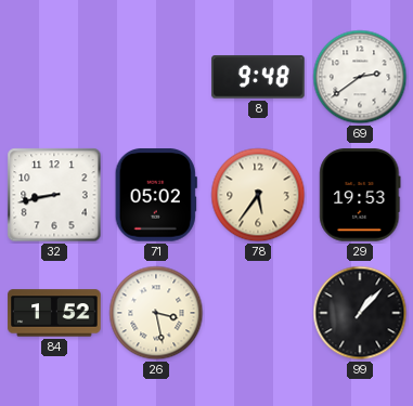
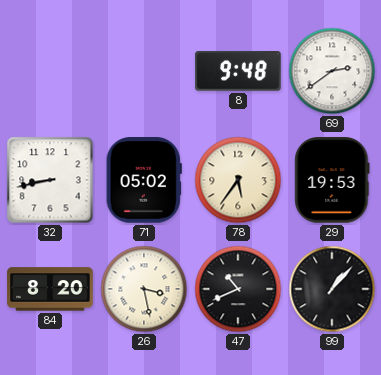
84: 1:52 -> 8:20
47: none -> 10:41
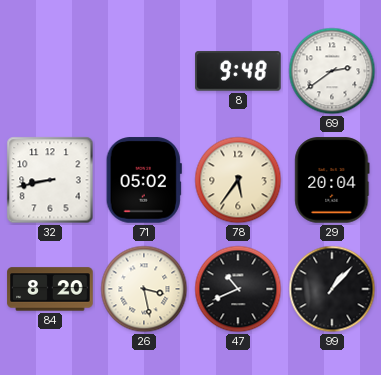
29: 19:53 -> 20:04
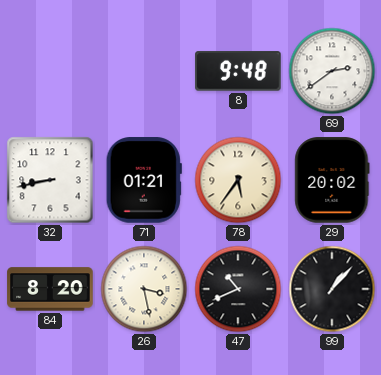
71: 05:02 -> 01:21
29: 20:04 -> 20:02
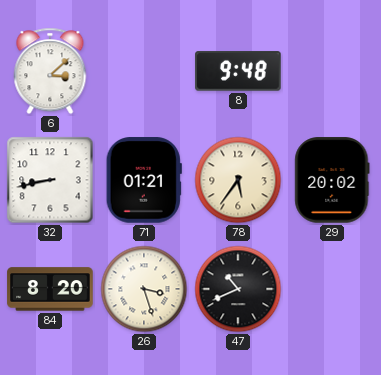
6: none -> 3:08
69: 2:39 -> none
26: 3:28 -> 3:27
99: 1:07 -> none
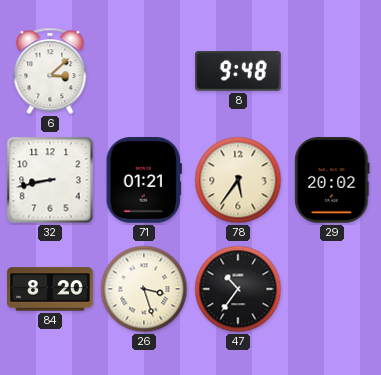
47: 10:41 -> 10:36
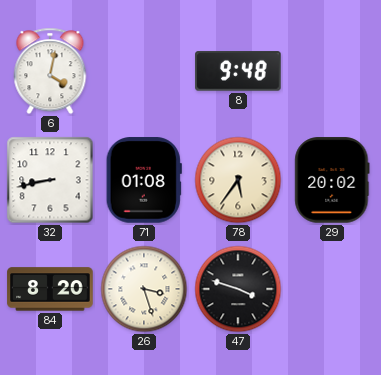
6: 3:08 -> 4:02
71: 01:21 -> 01:08
47: 10:36 -> 3:48
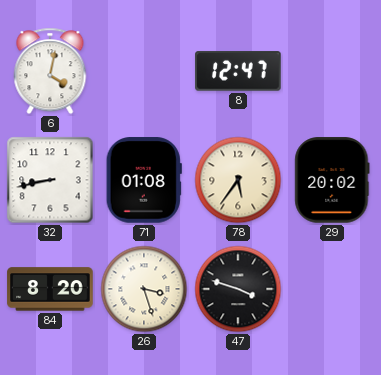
8: 9:48 -> 12:47
